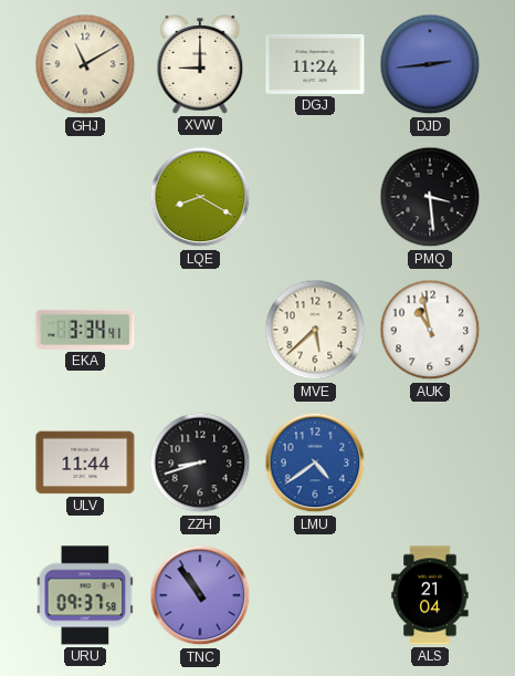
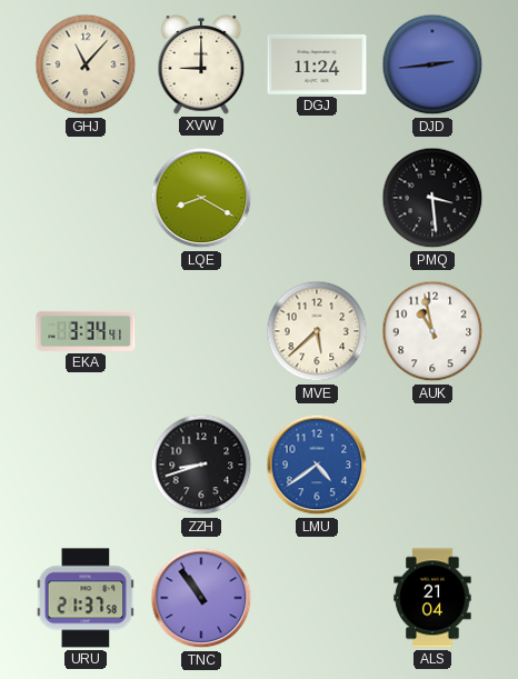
GHJ: 11:10 -> 11:07
ULV: 11:44 -> none
URU: 09:37 -> 21:37
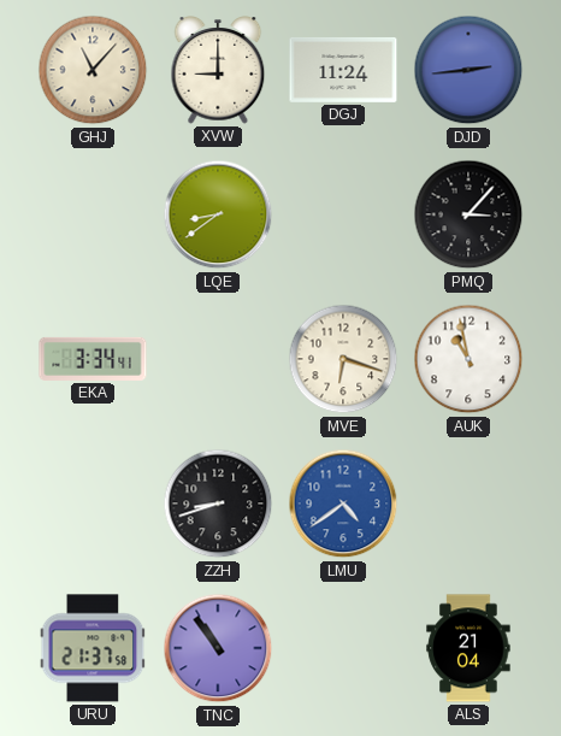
LQE: 8:20 -> 8:39
PMQ: 3:29 -> 3:07
MVE: 5:38 -> 6:18
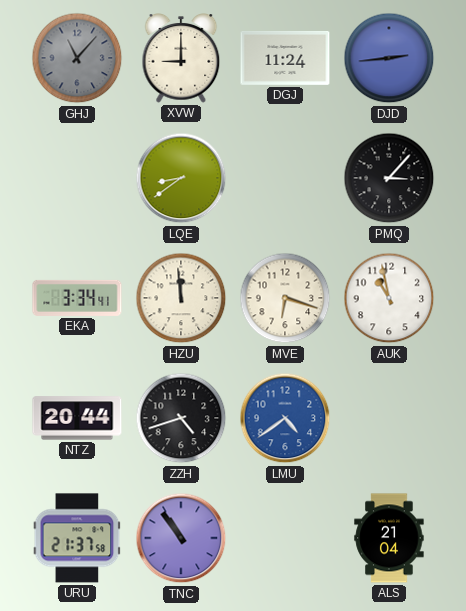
GHJ dial: cream -> grey
HZU: none -> 11:59
NTZ: none -> 20:44
ZZH: 8:42 -> 4:42
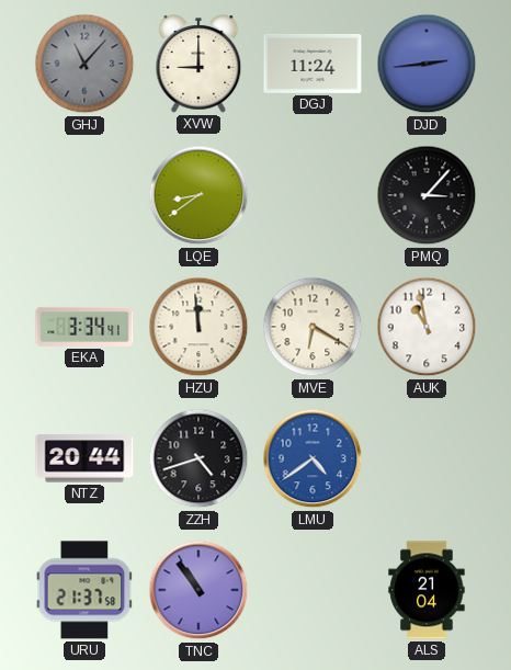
MVE: 6:18 -> 6:20
